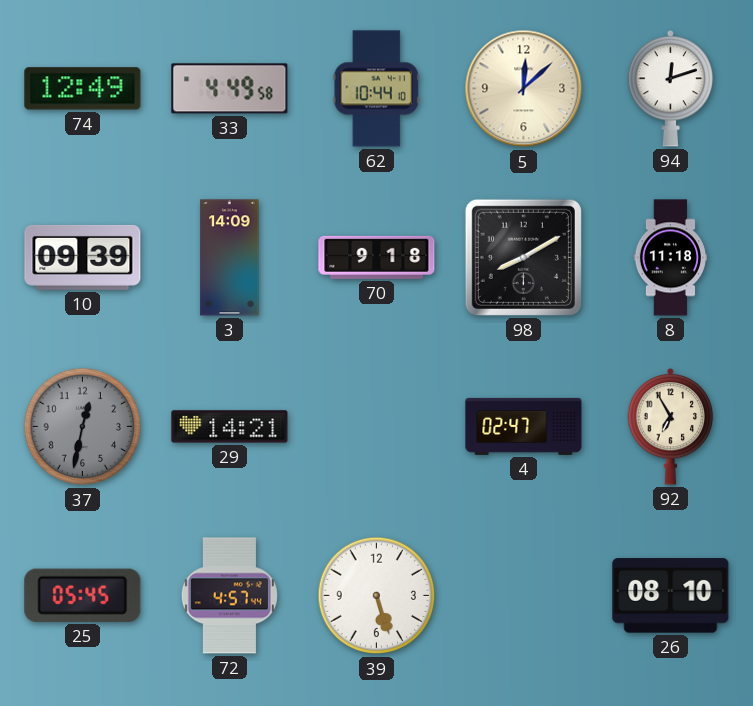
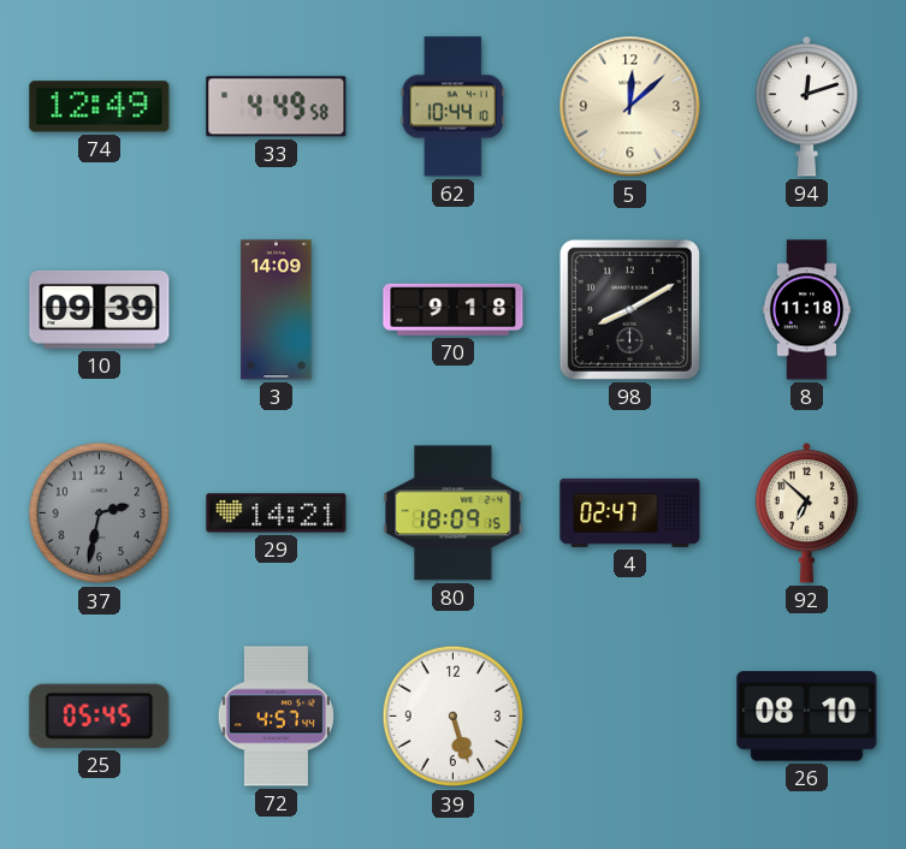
37: 12:32 -> 2:32
80: none -> 18:09
92: 6:55 -> 6:52
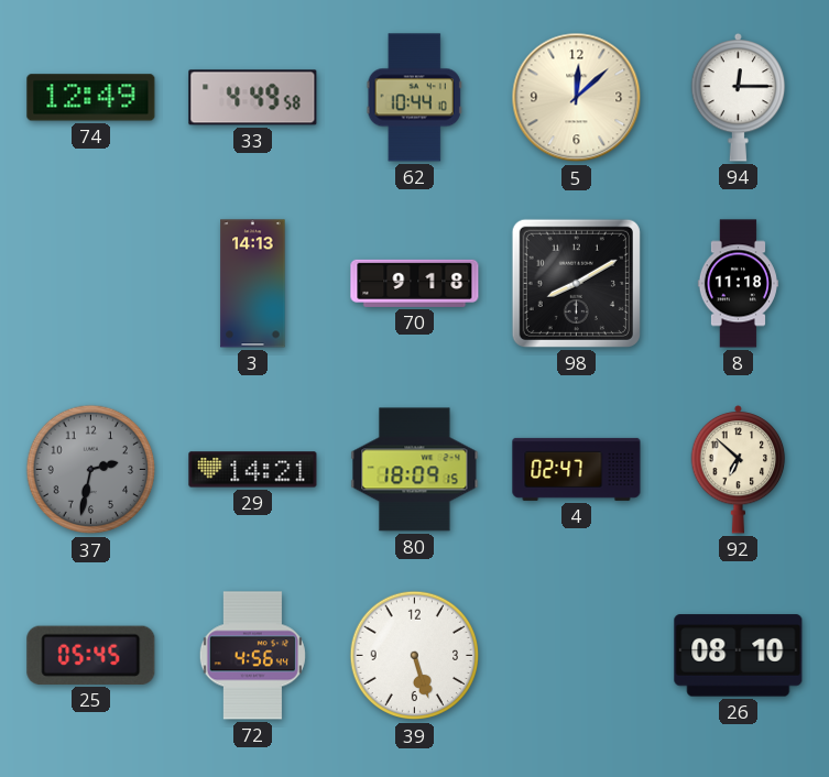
94: 12:12 -> 12:15
10: 09:39 -> none
3: 14:09 -> 14:13
72: 4:57 -> 4:56
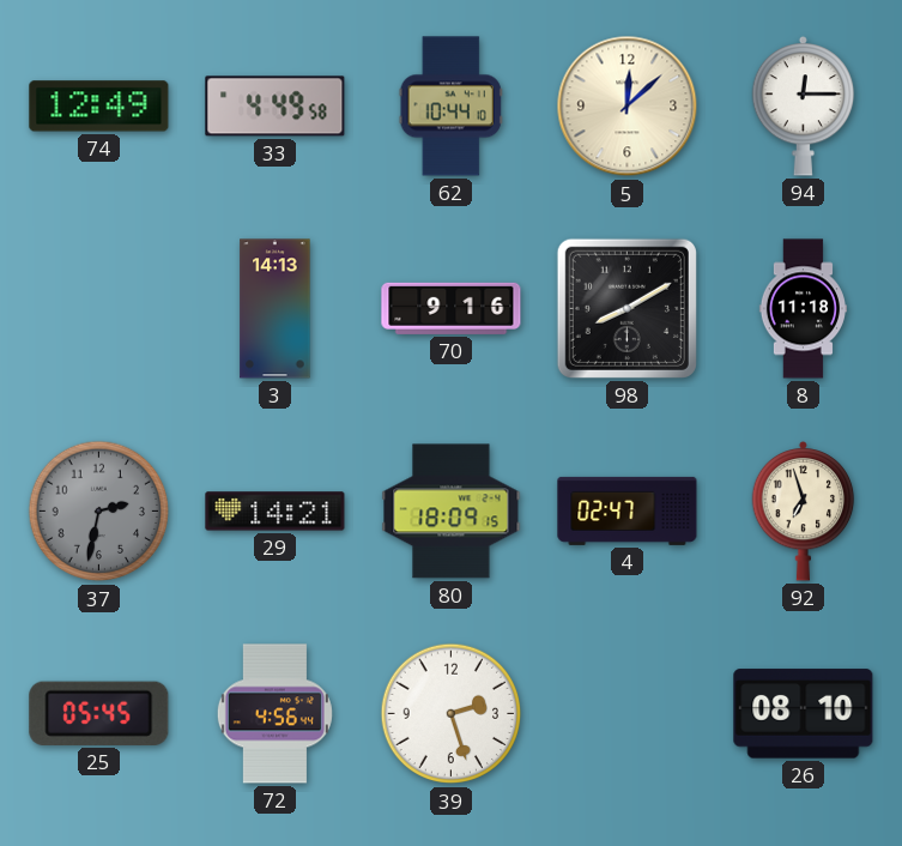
70: 9:18 -> 9:16
92: 6:52 -> 6:57
39: 5:27 -> 2:27
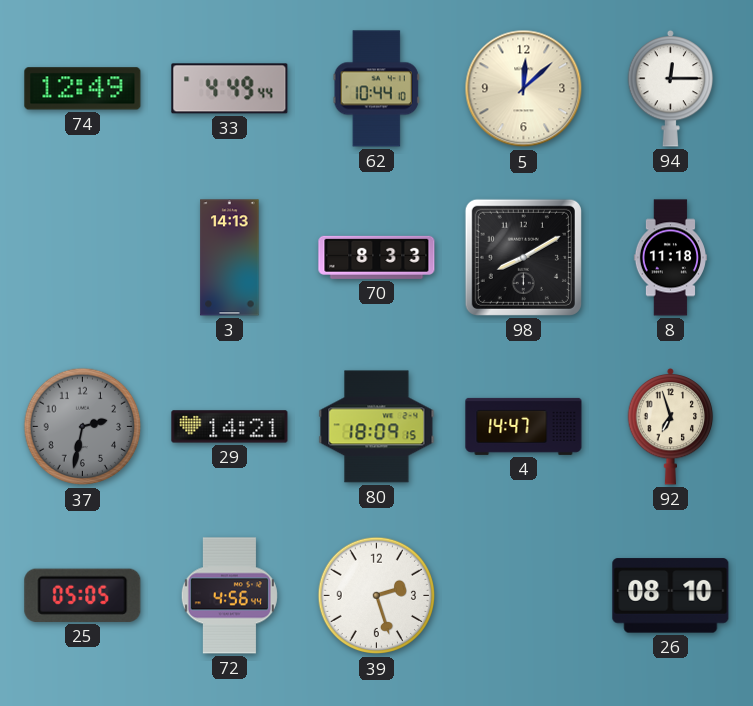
33: 4:49:58 -> 4:49:44
70: 9:16 -> 8:33
4: 02:47 -> 14:47
25: 05:45 -> 05:05
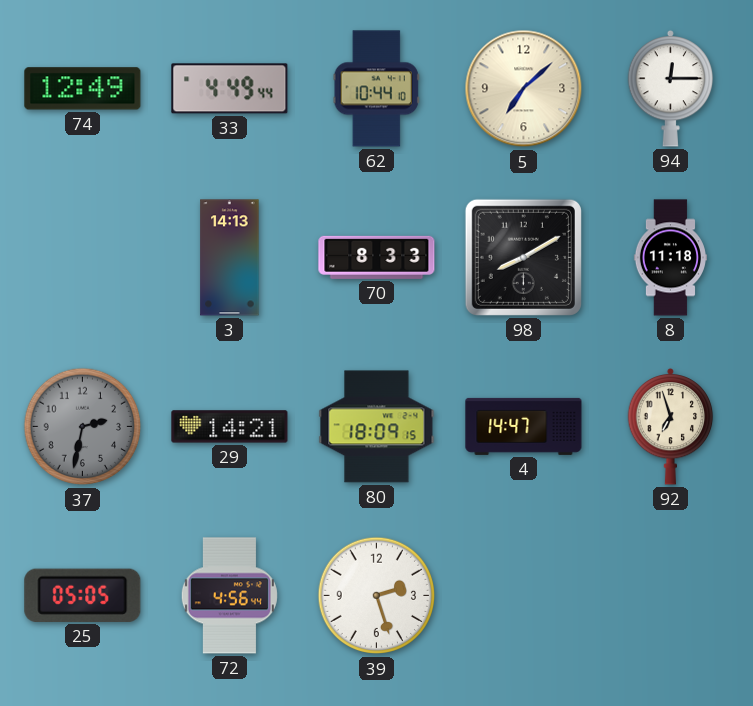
5: 12:08 -> 7:08
26: 08:10 -> none
